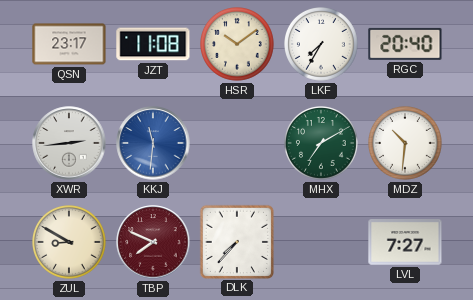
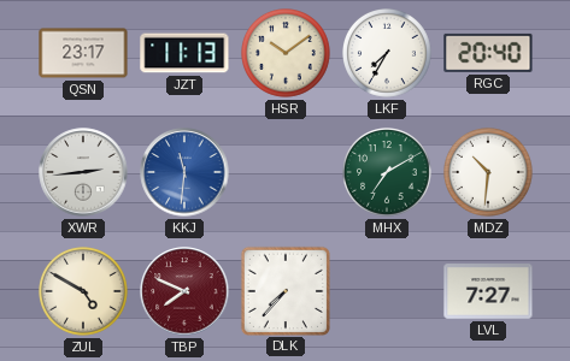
JZT: 11:08 -> 11:13
ZUL: 8:50 -> 4:50
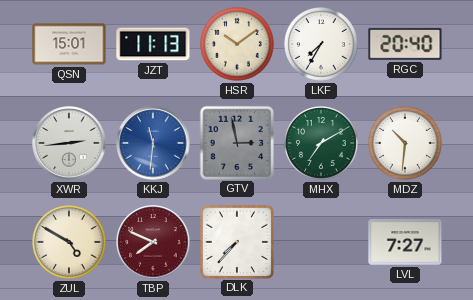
QSN: 23:17 -> 15:01
GTV: none -> 2:58
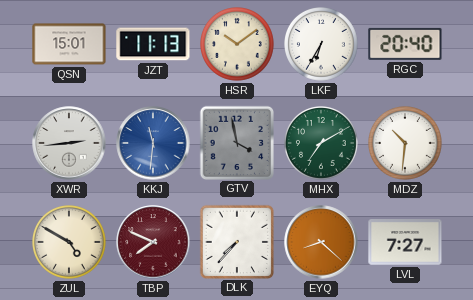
LKF: 7:35 -> 6:35
GTV: 2:58 -> 3:58
EYQ: none -> 8:22
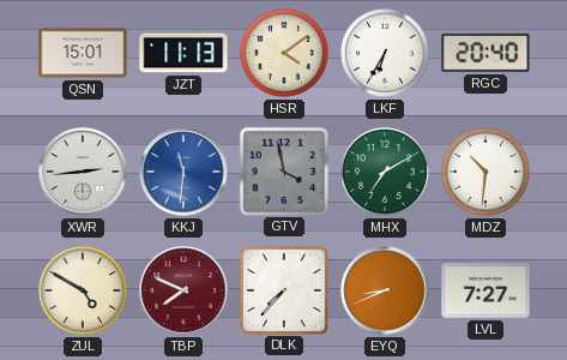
HSR: 10:09 -> 4:09
EYQ: 8:22 -> 8:41
